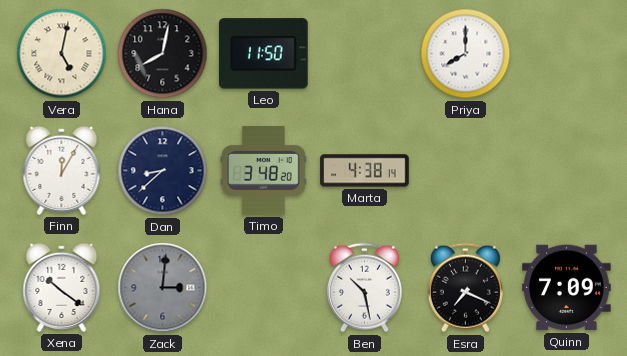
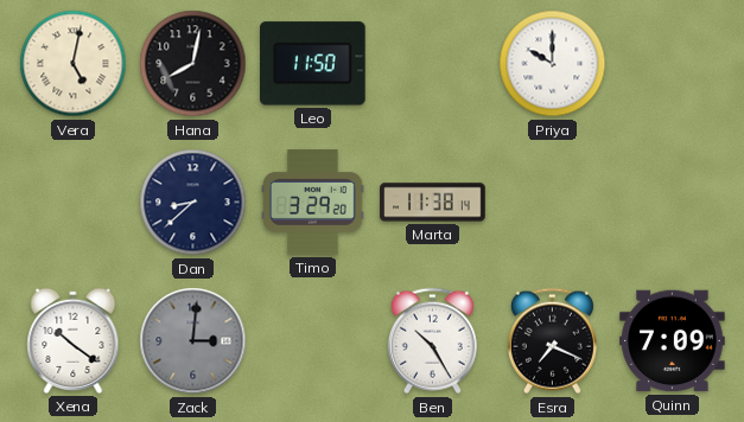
Priya: 8:00 -> 10:00
Finn: 12:05 -> none
Timo: 3:48 -> 3:29
Marta: 4:38 -> 11:38
Ben: 10:28 -> 10:25
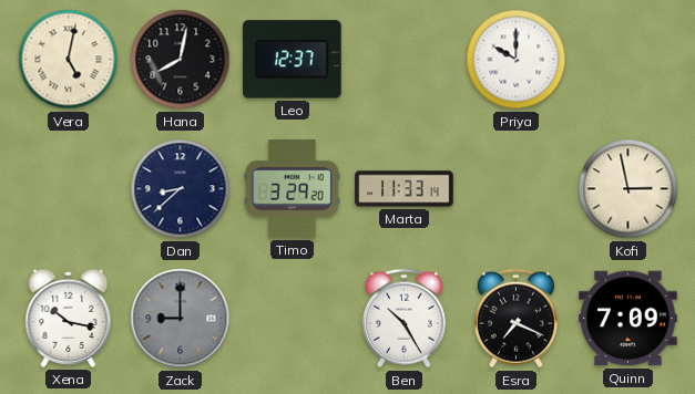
Leo: 11:50 -> 12:37
Marta: 11:38 -> 11:33
Kofi: none -> 2:58
Xena: 10:21 -> 10:17
Zack: 3:01 -> 9:00
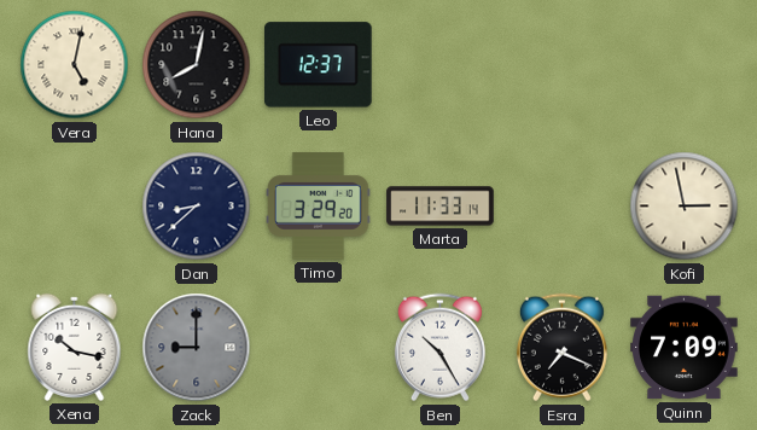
Priya: 10:00 -> none
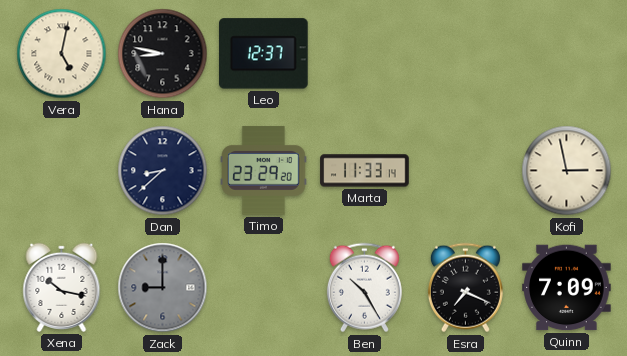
Hana: 8:02 -> 8:47
Timo: 3:29 -> 23:29
